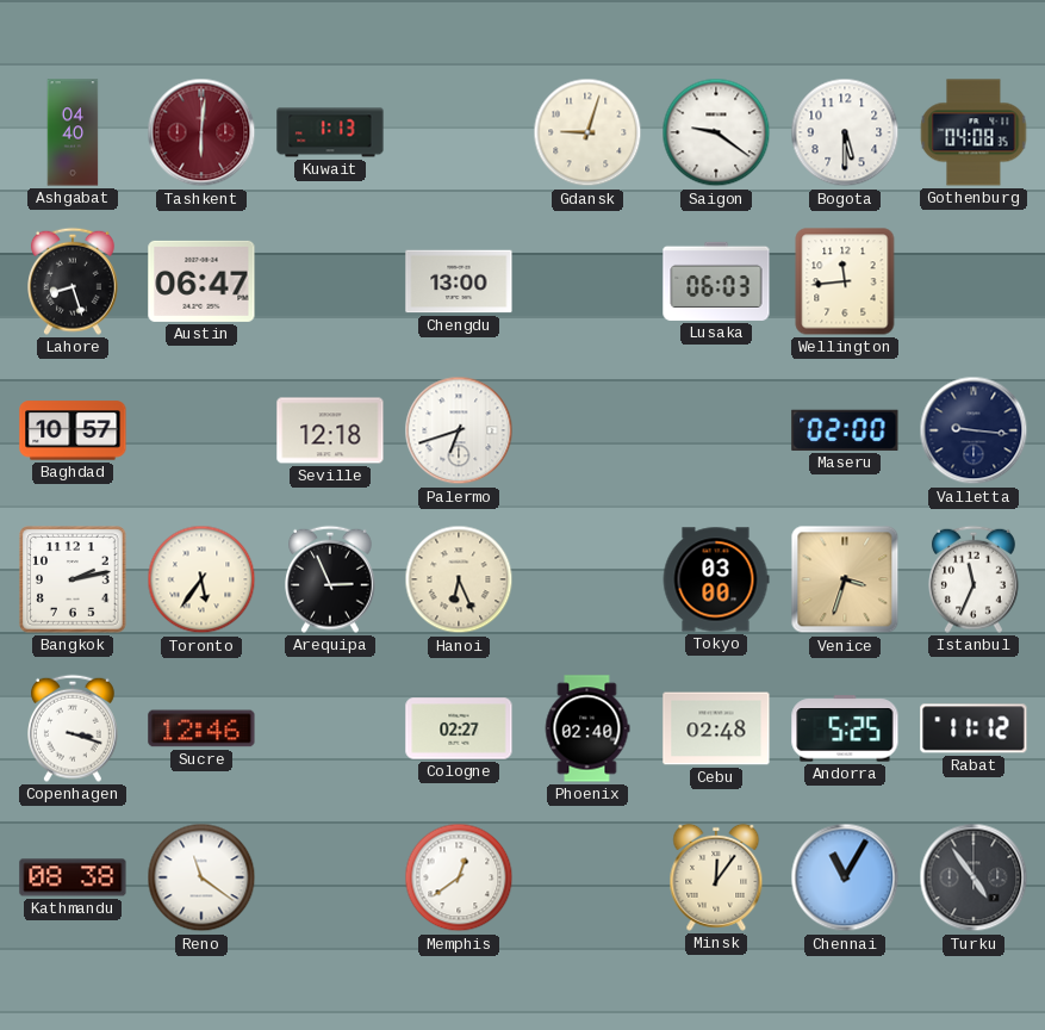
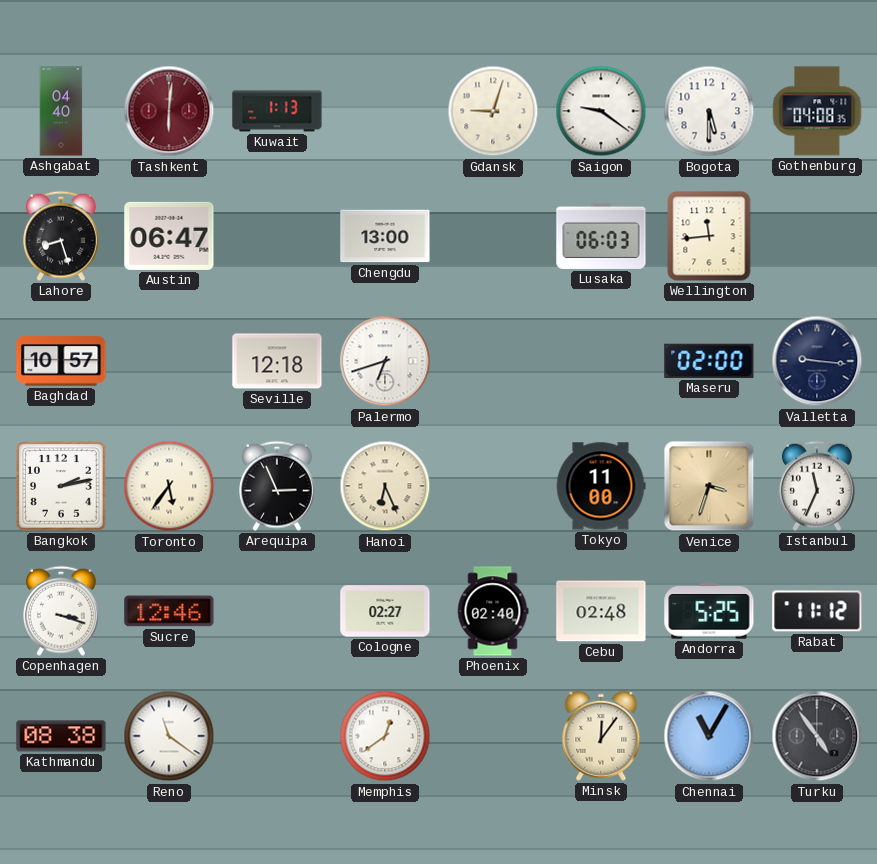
Tokyo: 03:00 -> 11:00
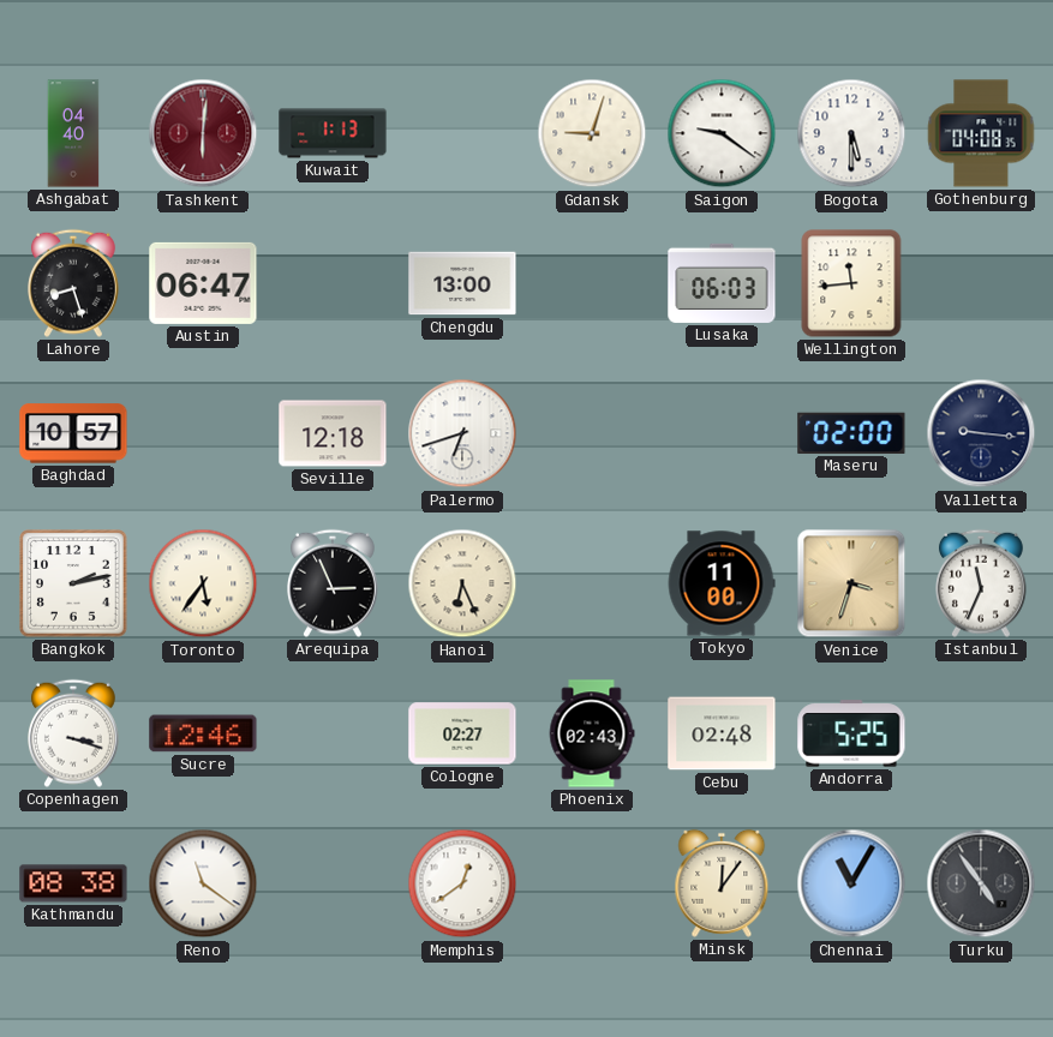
Phoenix: 02:40 -> 02:43
Rabat: 11:12 -> none
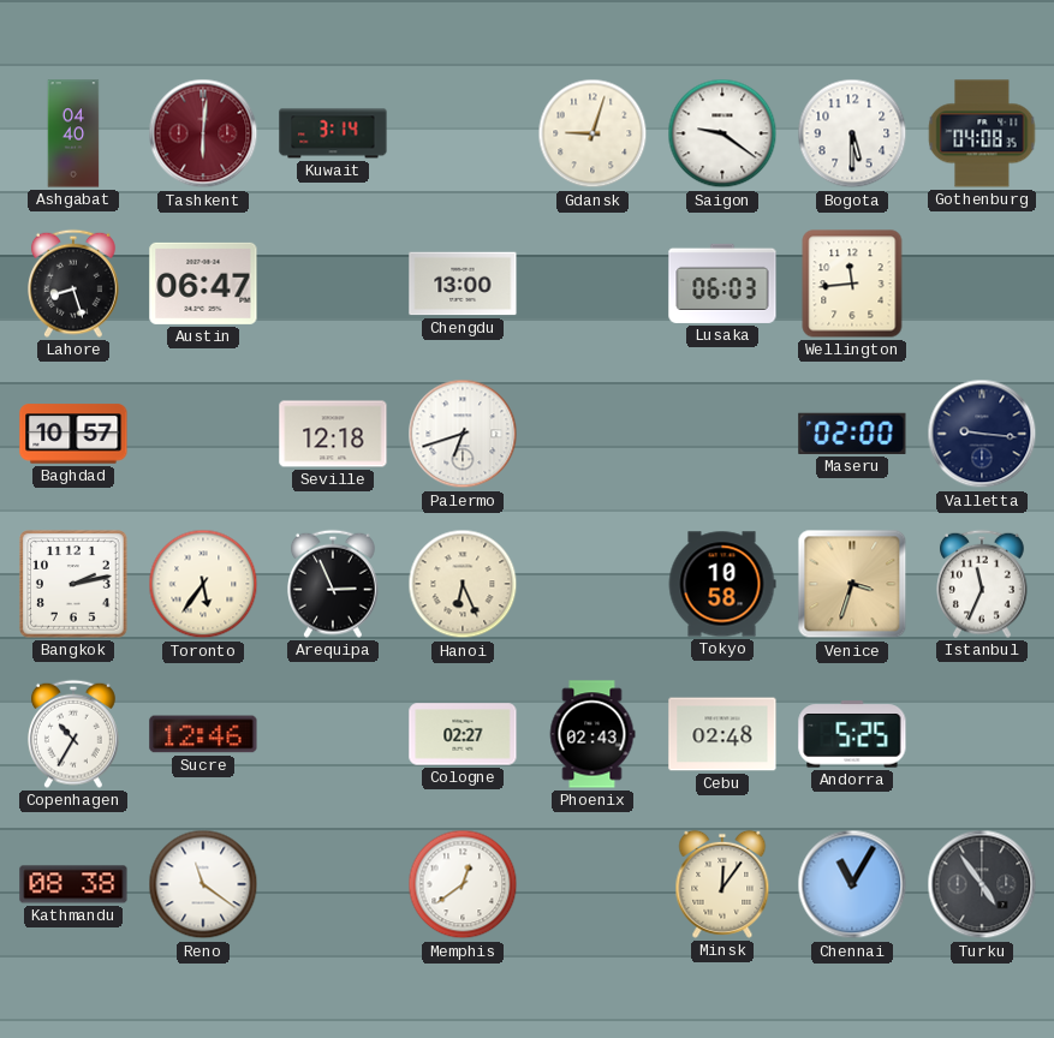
Kuwait: 1:13 -> 3:14
Tokyo: 11:00 -> 10:58
Copenhagen: 3:18 -> 10:35
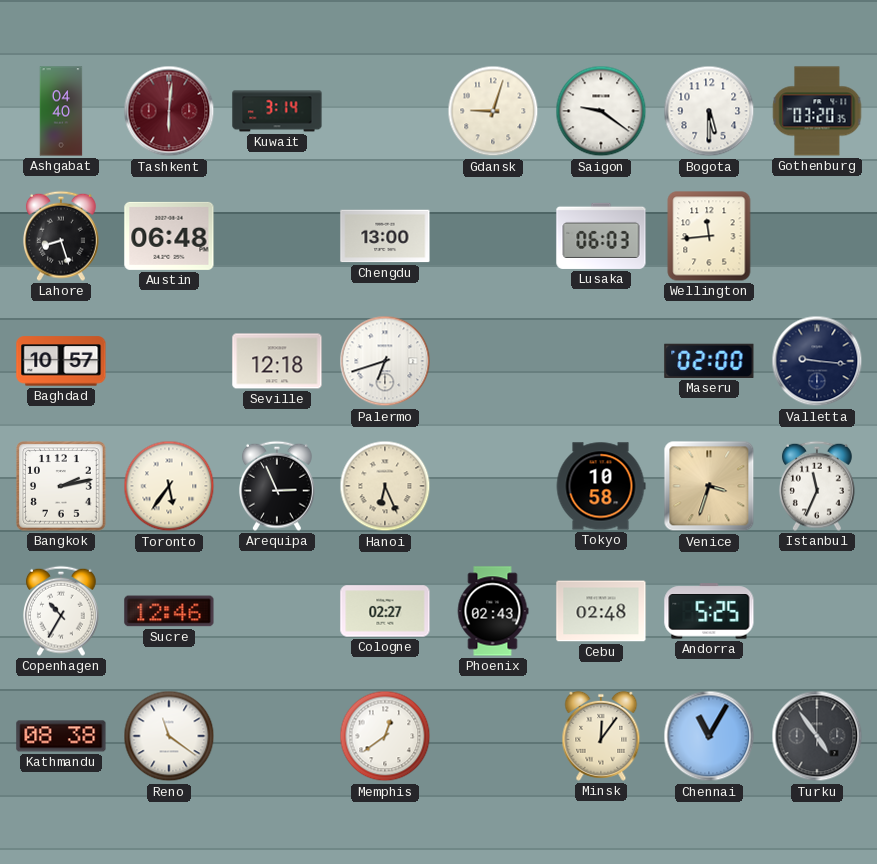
Gothenburg: 04:08 -> 03:20
Austin: 06:47 -> 06:48
